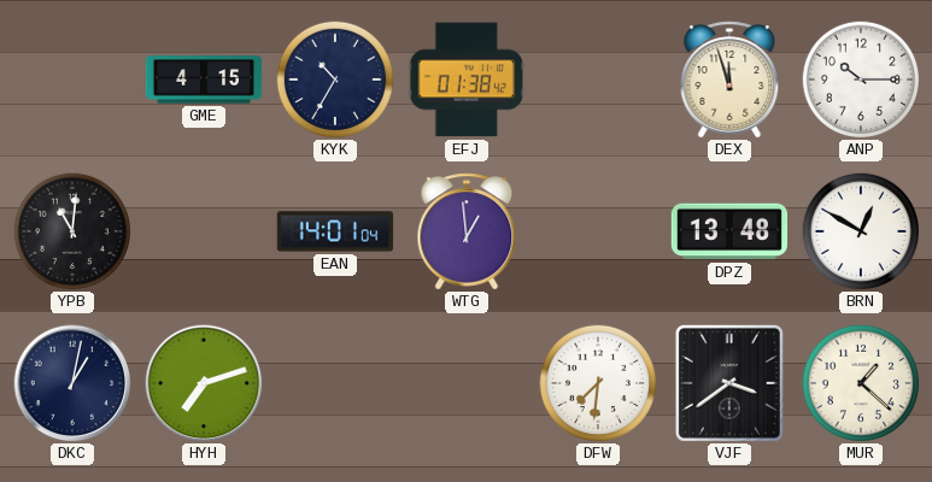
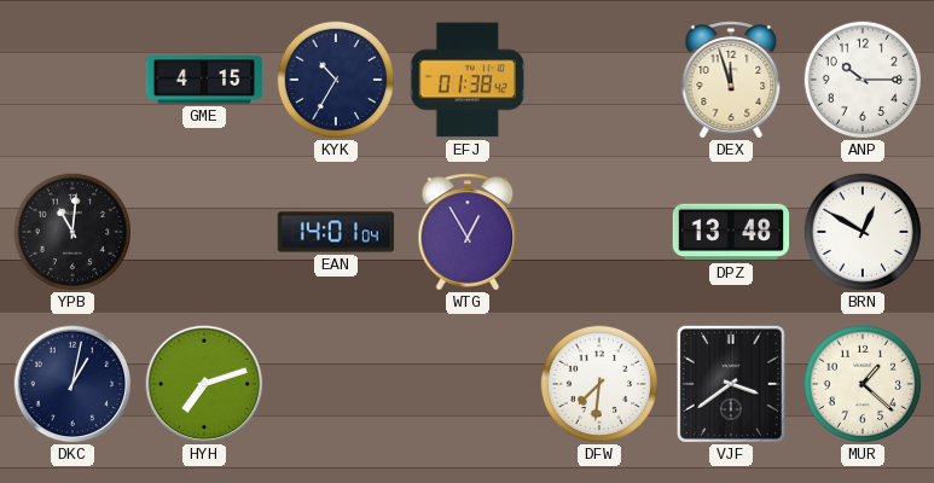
WTG: 12:59 -> 12:55
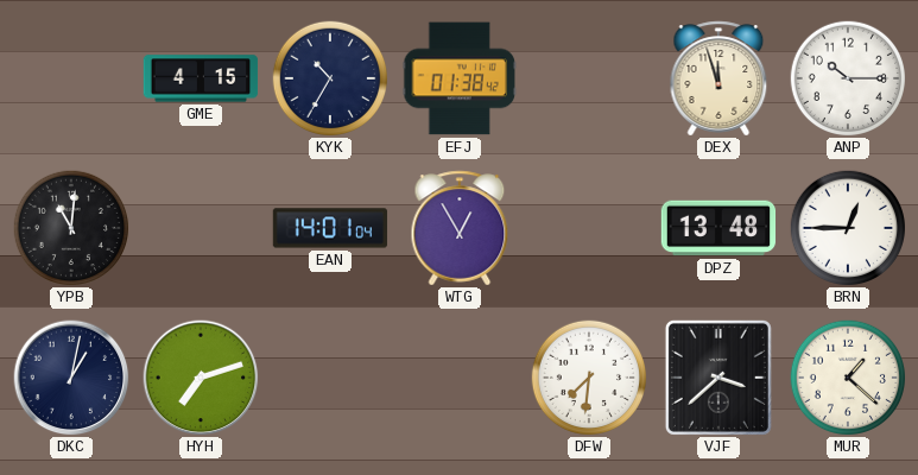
BRN: 12:50 -> 12:45
VJF: 3:39 -> 3:38
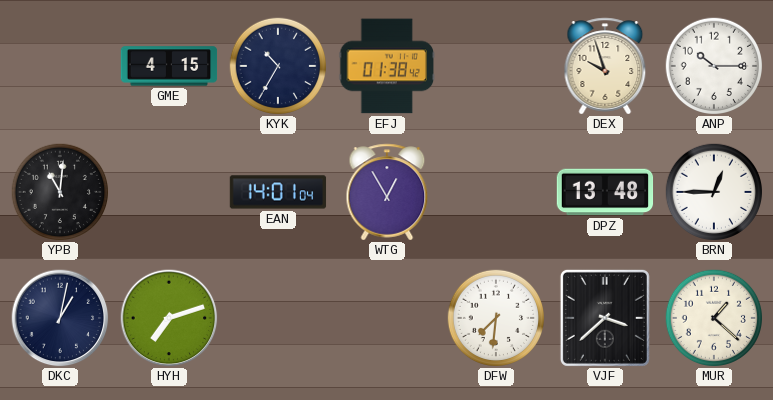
DEX: 11:57 -> 9:57
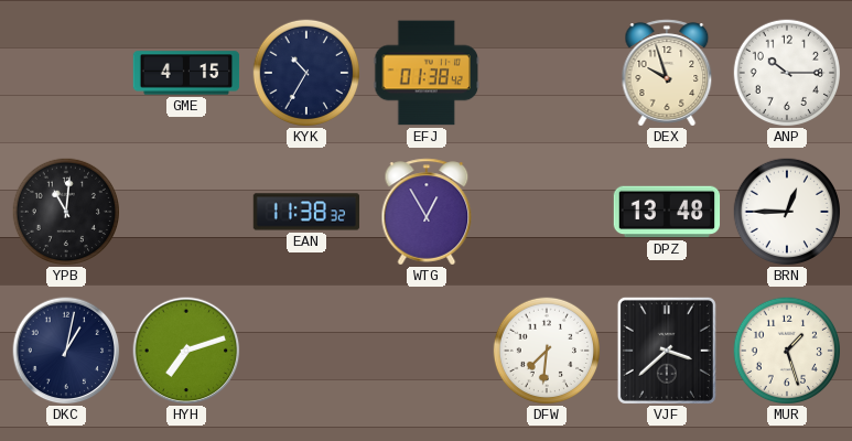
EAN: 14:01 -> 11:38
MUR: 1:22 -> 1:27
